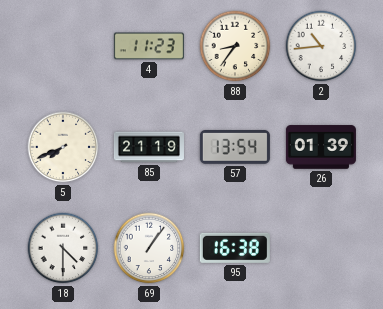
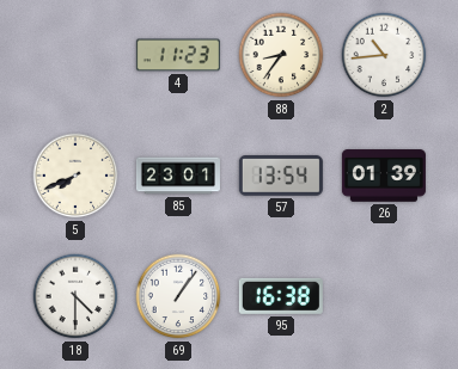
85: 21:19 -> 23:01
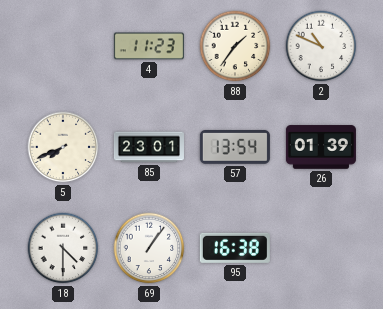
88: 8:36 -> 1:36
2: 10:44 -> 10:49
